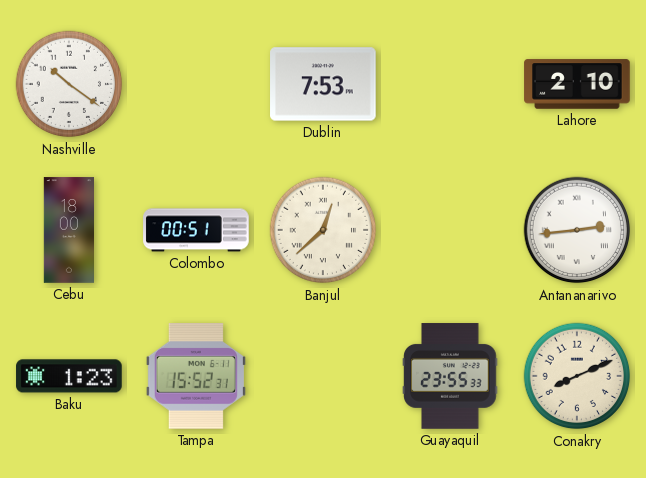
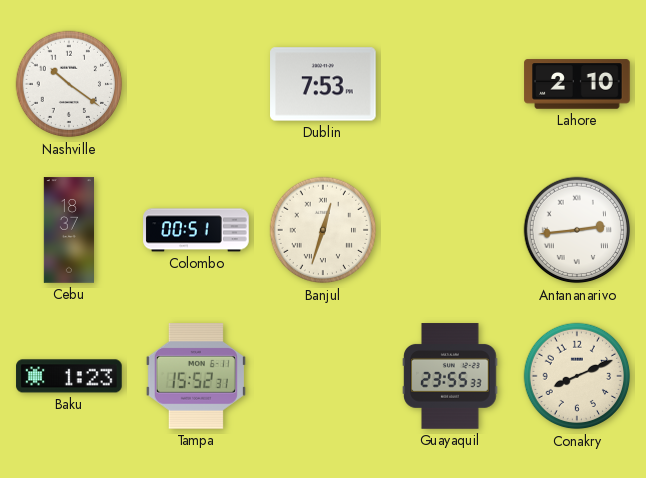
Cebu: 18:00 -> 18:37
Banjul: 12:38 -> 12:33
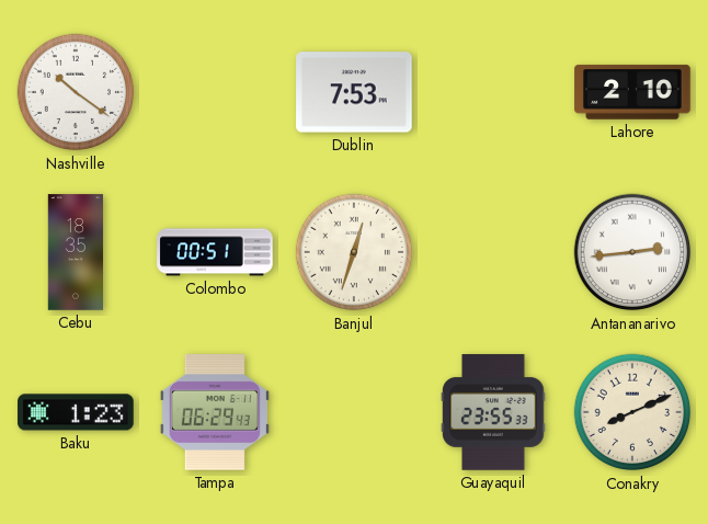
Cebu: 18:37 -> 18:35
Tampa: 15:52 -> 06:29
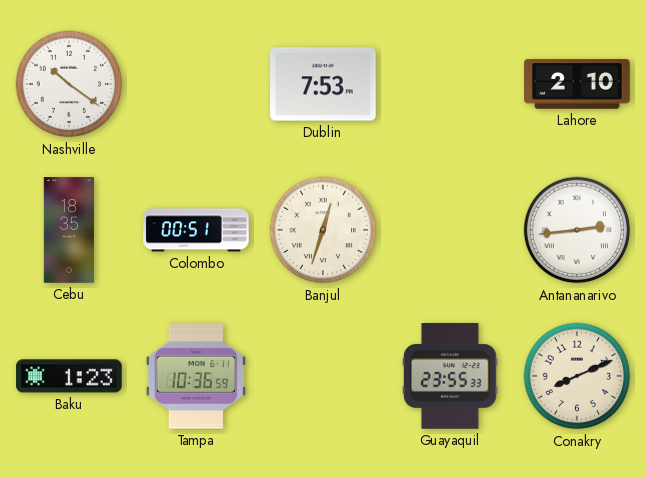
Tampa: 06:29 -> 10:36
